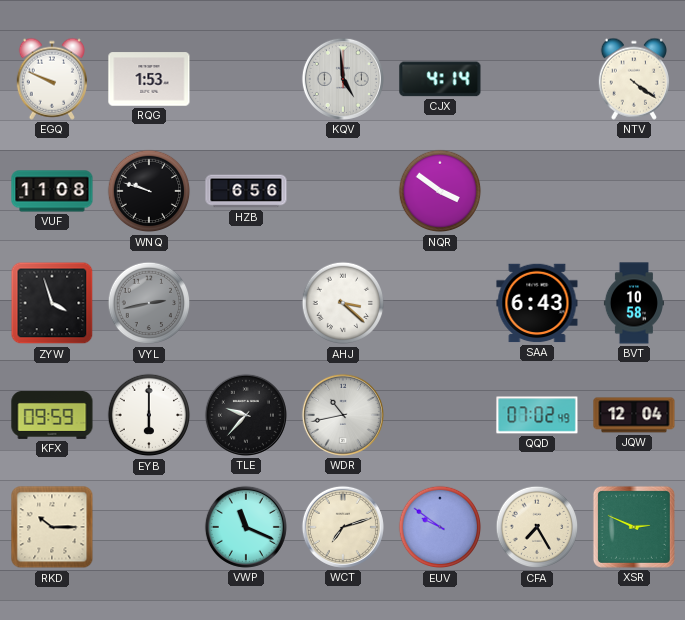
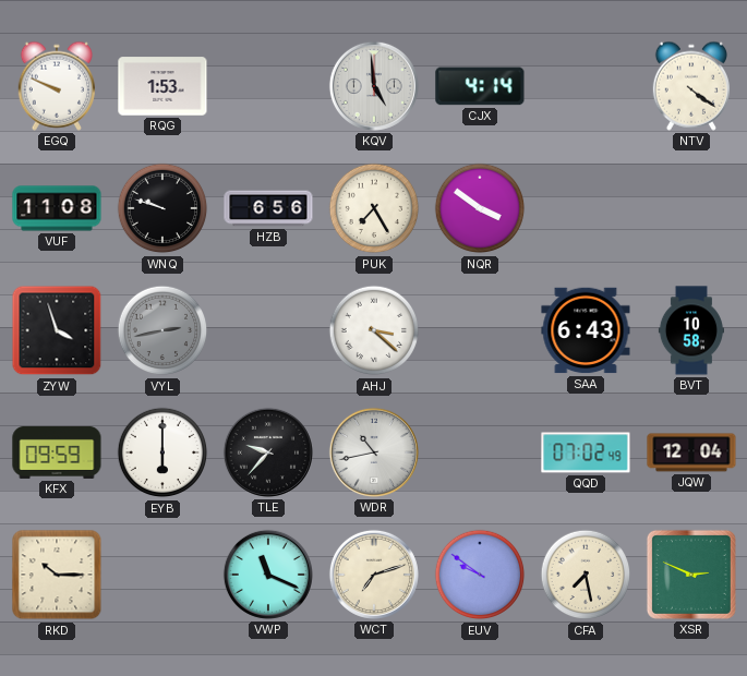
PUK: none -> 7:25
CFA: 7:25 -> 7:28
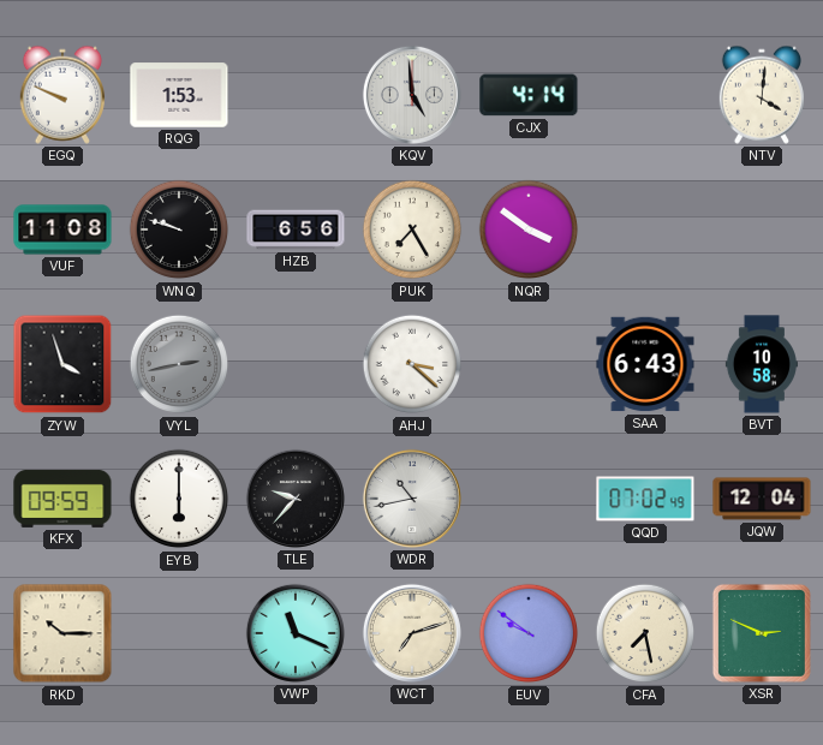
NTV: 4:21 -> 4:01
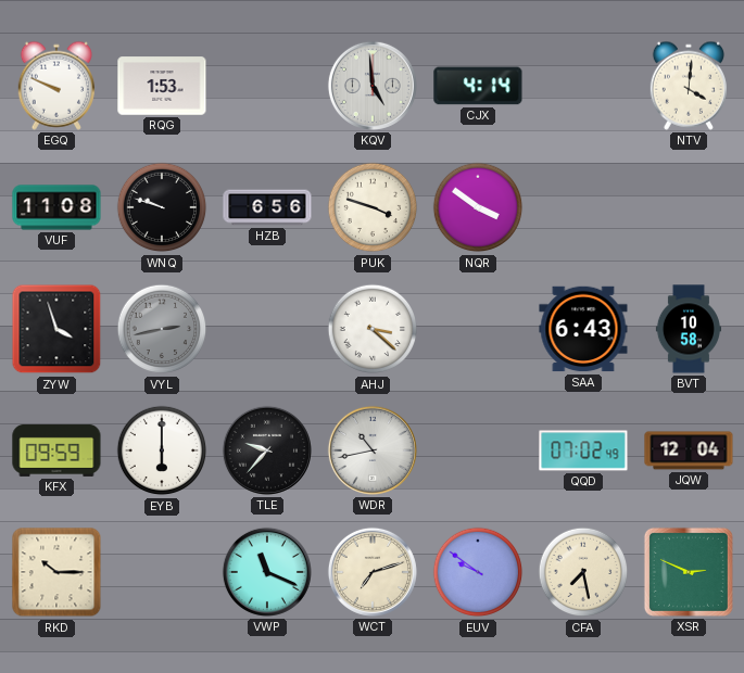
PUK: 7:25 -> 3:48
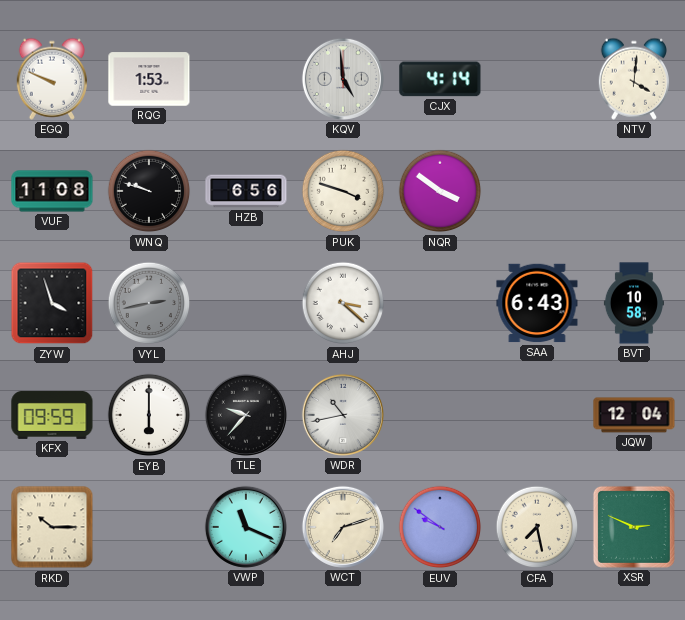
QQD: 07:02 -> none
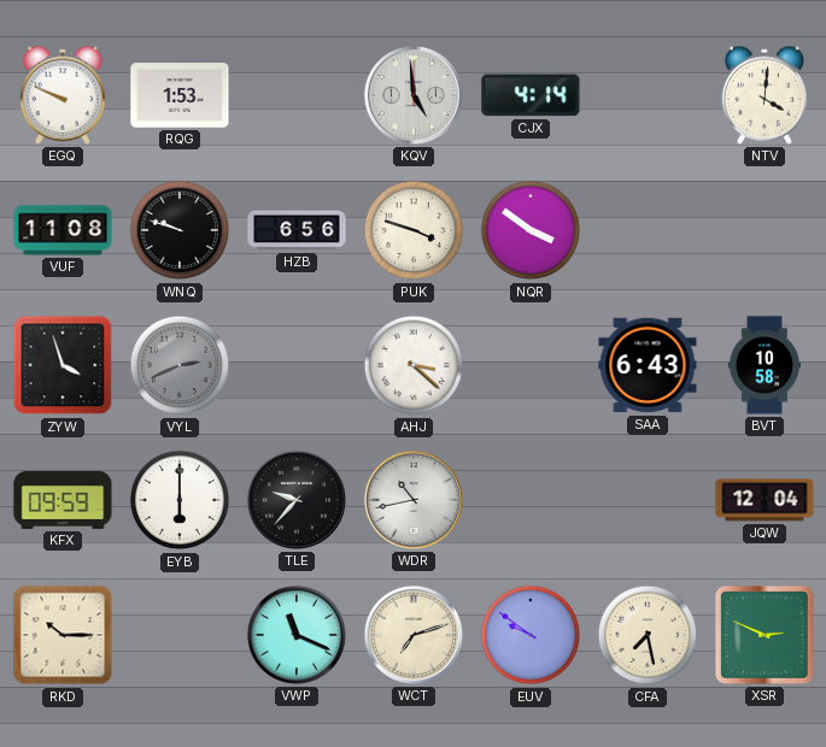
VYL: 2:43 -> 2:41
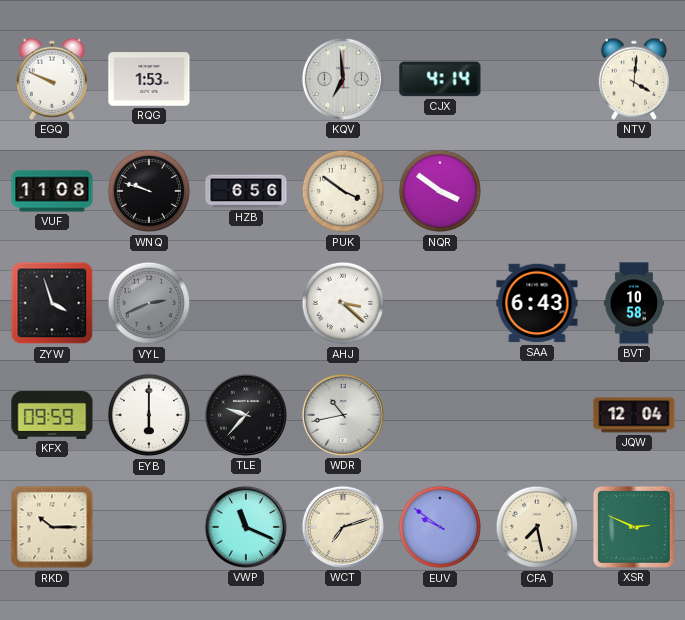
KQV: 4:59 -> 6:59
PUK: 3:48 -> 3:51
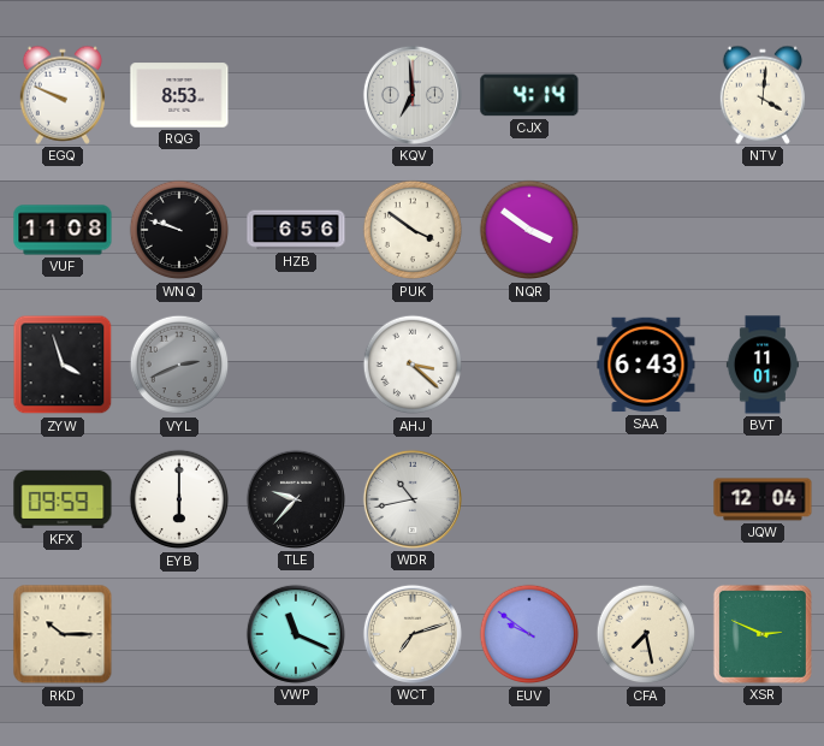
RQG: 1:53 -> 8:53
BVT: 10:58 -> 11:01
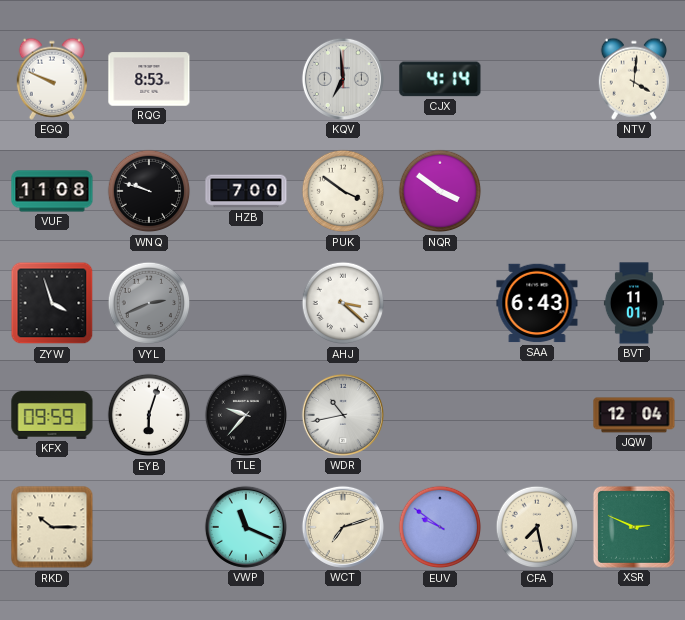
HZB: 6:56 -> 7:00
EYB: 6:00 -> 6:03
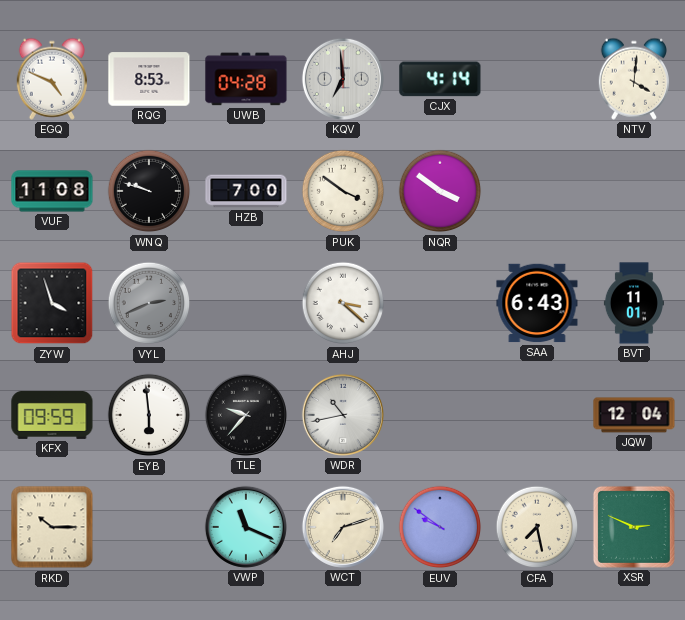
EGQ: 9:49 -> 4:49
UWB: none -> 04:28
EYB: 6:03 -> 5:59
